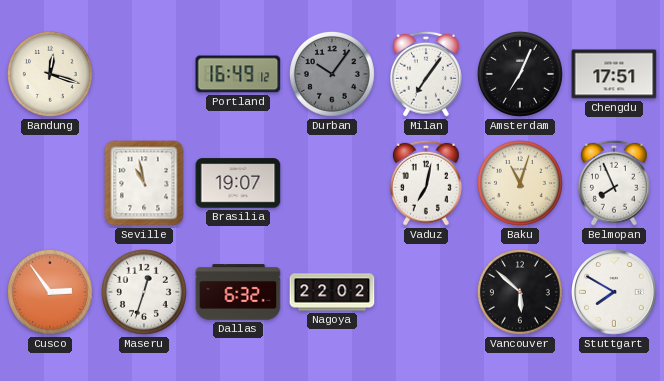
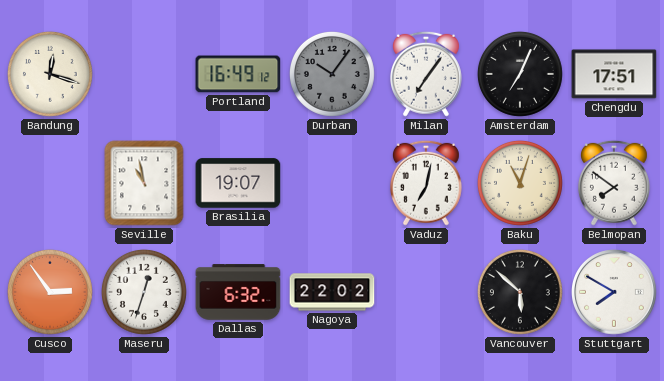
Belmopan: 7:56 -> 7:51
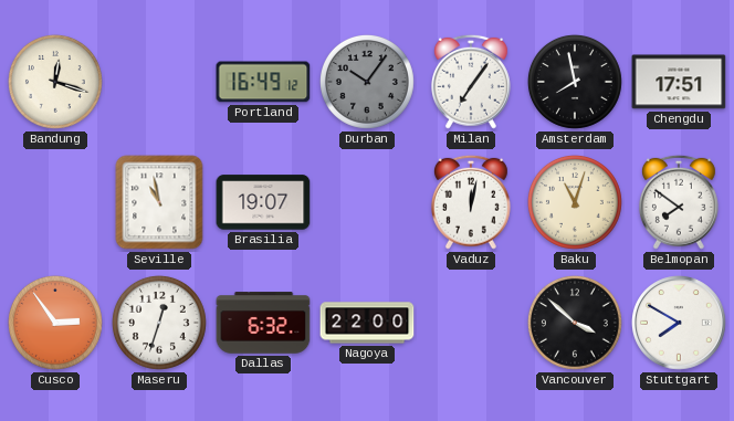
Amsterdam: 7:04 -> 7:58
Vaduz: 7:02 -> 12:02
Nagoya: 22:02 -> 22:00
Vancouver: 5:52 -> 3:52
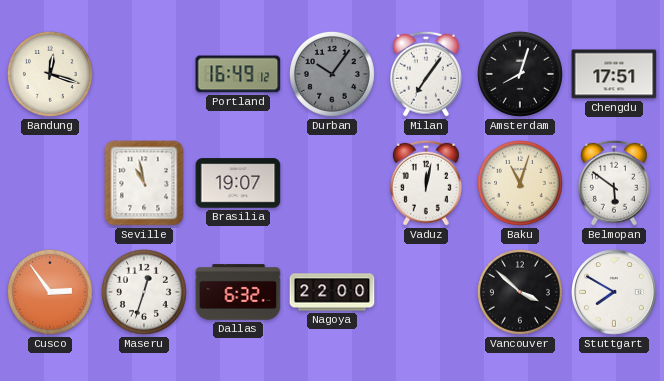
Amsterdam: 7:58 -> 8:03
Belmopan: 7:51 -> 5:51
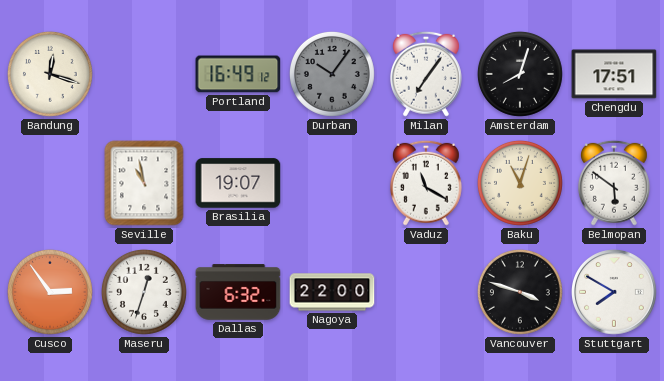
Vaduz: 12:02 -> 11:20
Vancouver: 3:52 -> 3:48
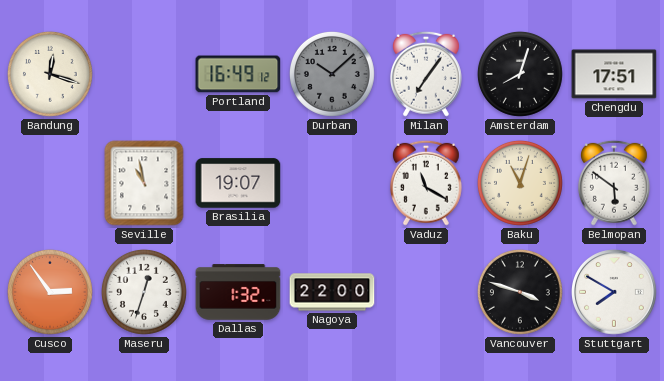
Durban: 10:06 -> 10:08
Dallas: 6:32 -> 1:32
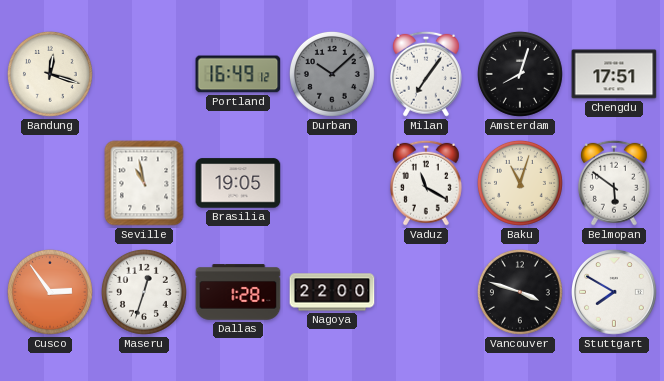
Brasilia: 19:07 -> 19:05
Dallas: 1:32 -> 1:28
